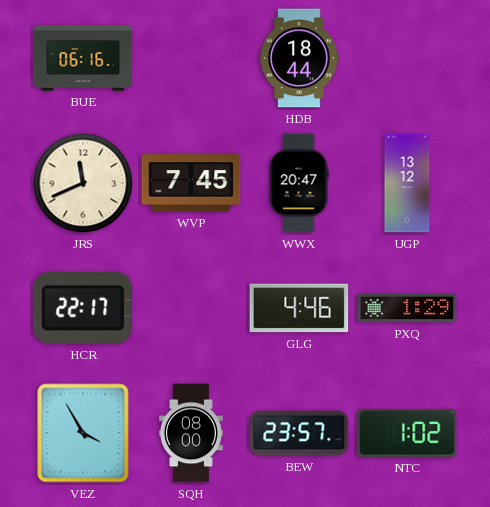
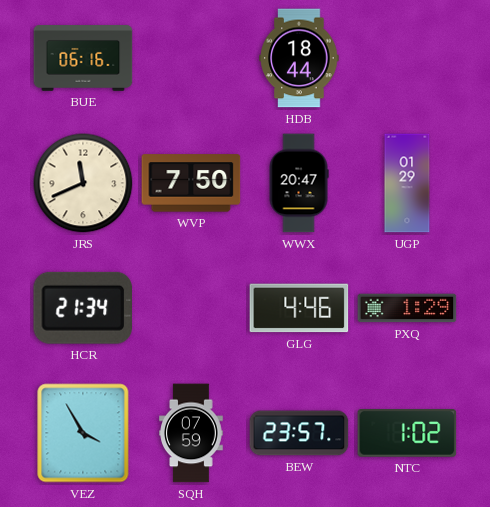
WVP: 7:45 -> 7:50
UGP: 13:12 -> 01:29
HCR: 22:17 -> 21:34
SQH: 08:00 -> 07:59
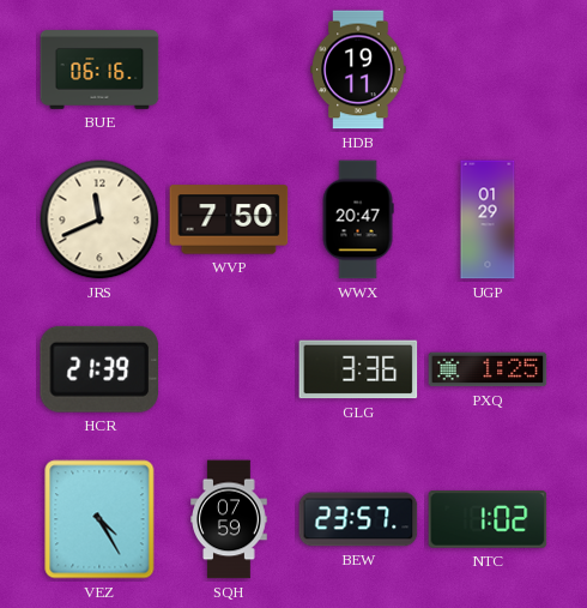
HDB: 18:44 -> 19:11
HCR: 21:34 -> 21:39
GLG: 4:46 -> 3:36
PXQ: 1:29 -> 1:25
VEZ: 3:55 -> 4:25
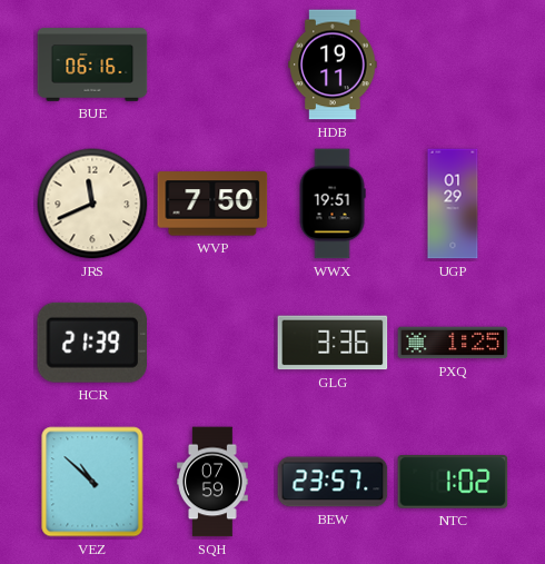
WWX: 20:47 -> 19:51
VEZ: 4:25 -> 10:52
